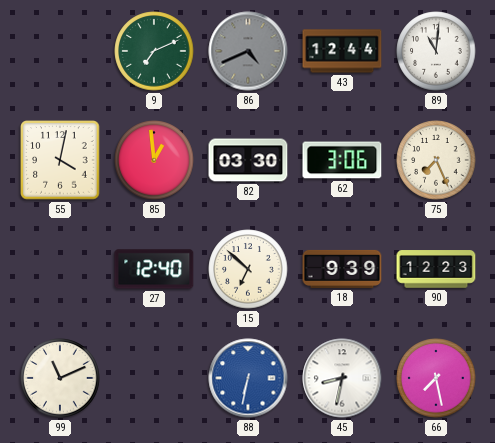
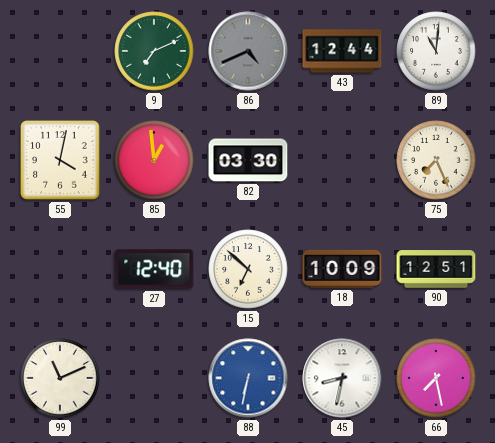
62: 3:06 -> none
18: 9:39 -> 10:09
90: 12:23 -> 12:51
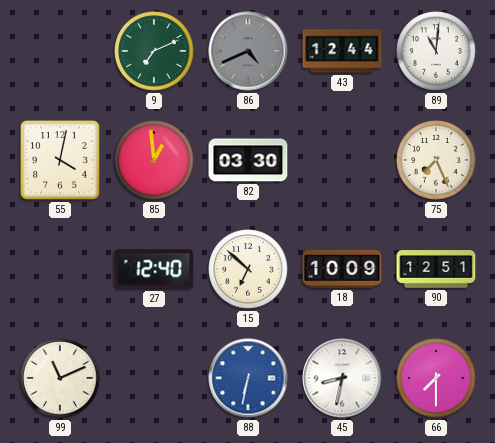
66: 7:28 -> 7:30
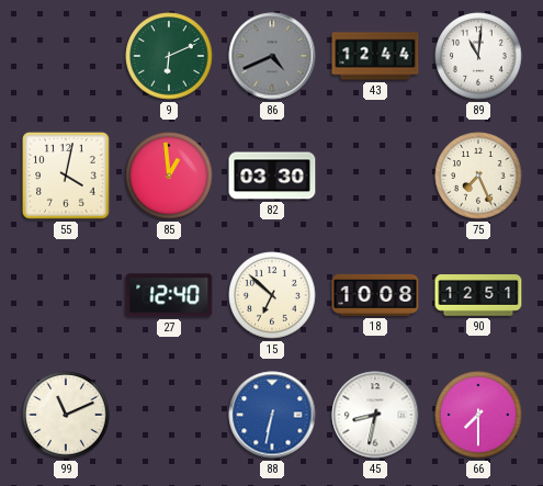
9: 7:11 -> 6:11
18: 10:09 -> 10:08
